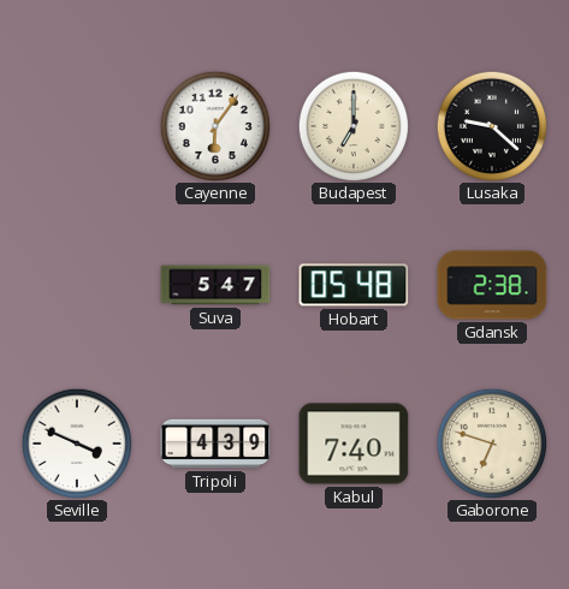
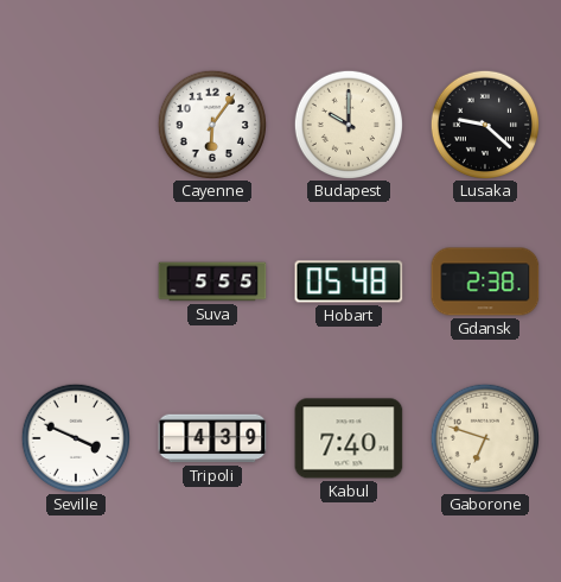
Budapest: 7:00 -> 10:00
Suva: 5:47 -> 5:55
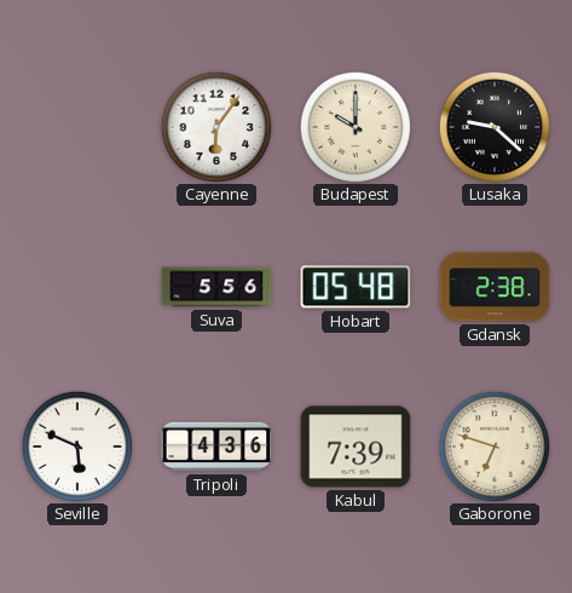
Suva: 5:55 -> 5:56
Seville: 3:49 -> 5:49
Tripoli: 4:39 -> 4:36
Kabul: 7:40 -> 7:39
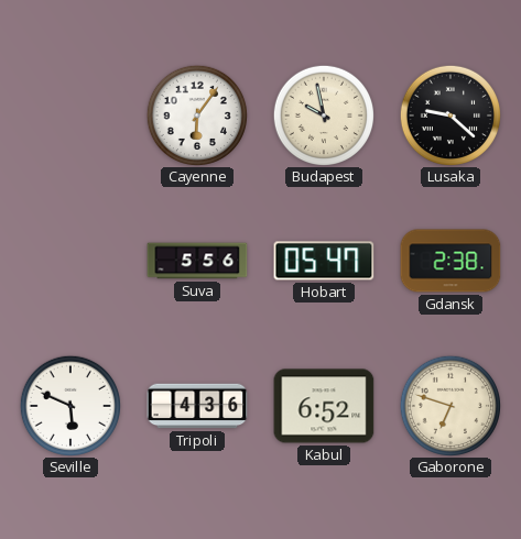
Budapest: 10:00 -> 9:58
Hobart: 05:48 -> 05:47
Kabul: 7:39 -> 6:52
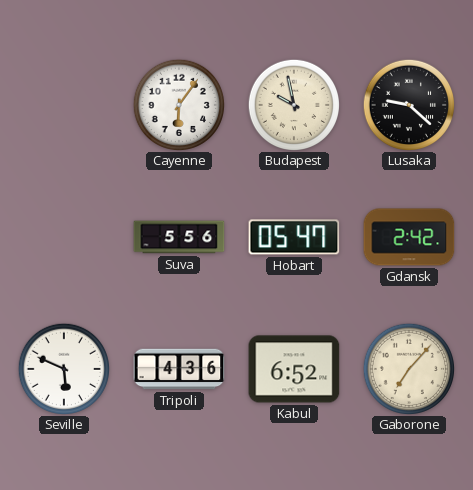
Gdansk: 2:38 -> 2:42
Gaborone: 6:48 -> 7:07
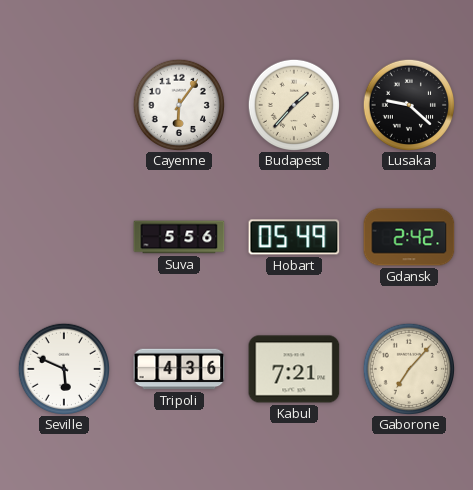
Budapest: 9:58 -> 1:37
Hobart: 05:47 -> 05:49
Kabul: 6:52 -> 7:21
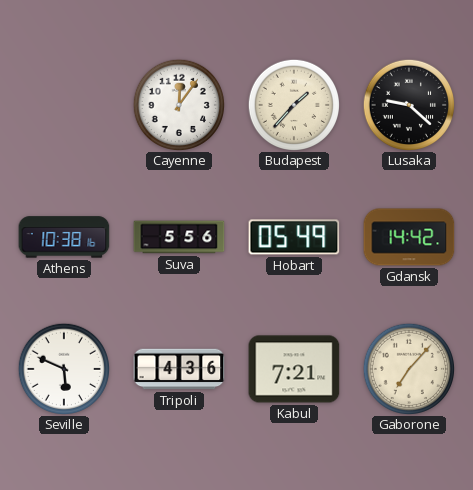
Cayenne: 6:06 -> 12:06
Athens: none -> 10:38
Gdansk: 2:42 -> 14:42
